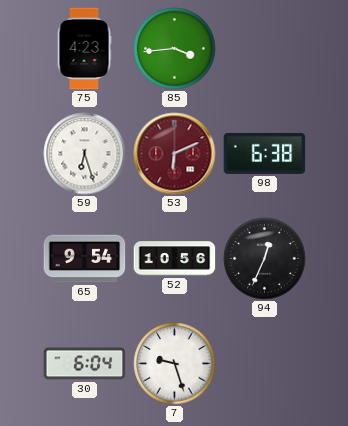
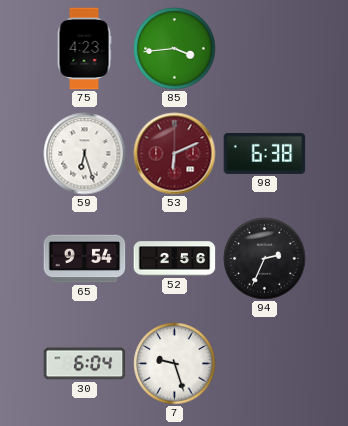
52: 10:56 -> 2:56
94: 12:34 -> 2:34
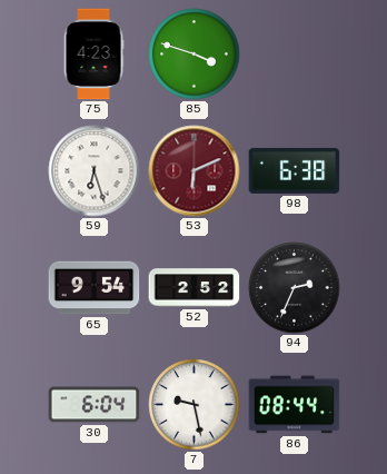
85: 3:44 -> 3:48
52: 2:56 -> 2:52
7: 9:27 -> 9:28
86: none -> 08:44
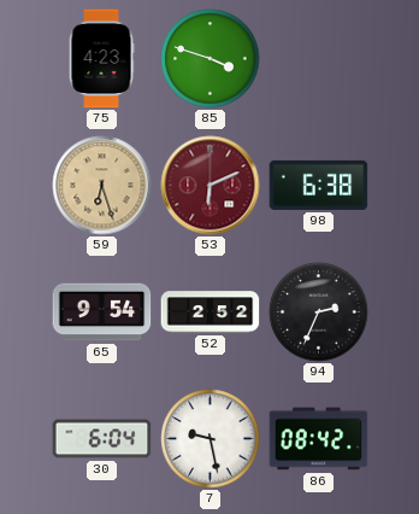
59 dial: white -> champagne
86: 08:44 -> 08:42
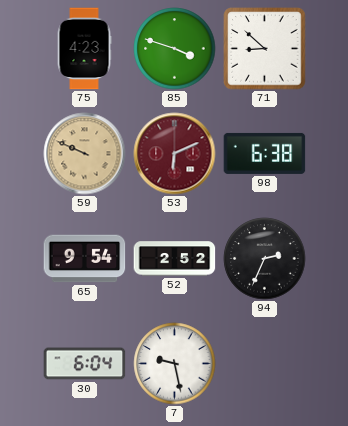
71: none -> 8:52
59: 6:27 -> 9:49
86: 08:42 -> none
